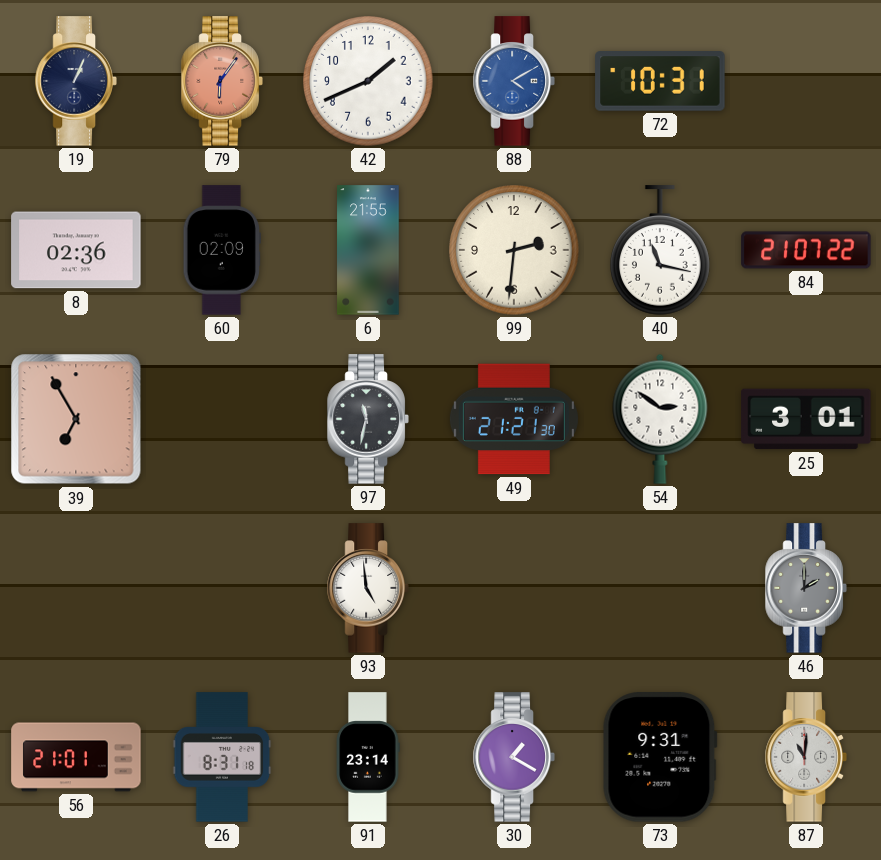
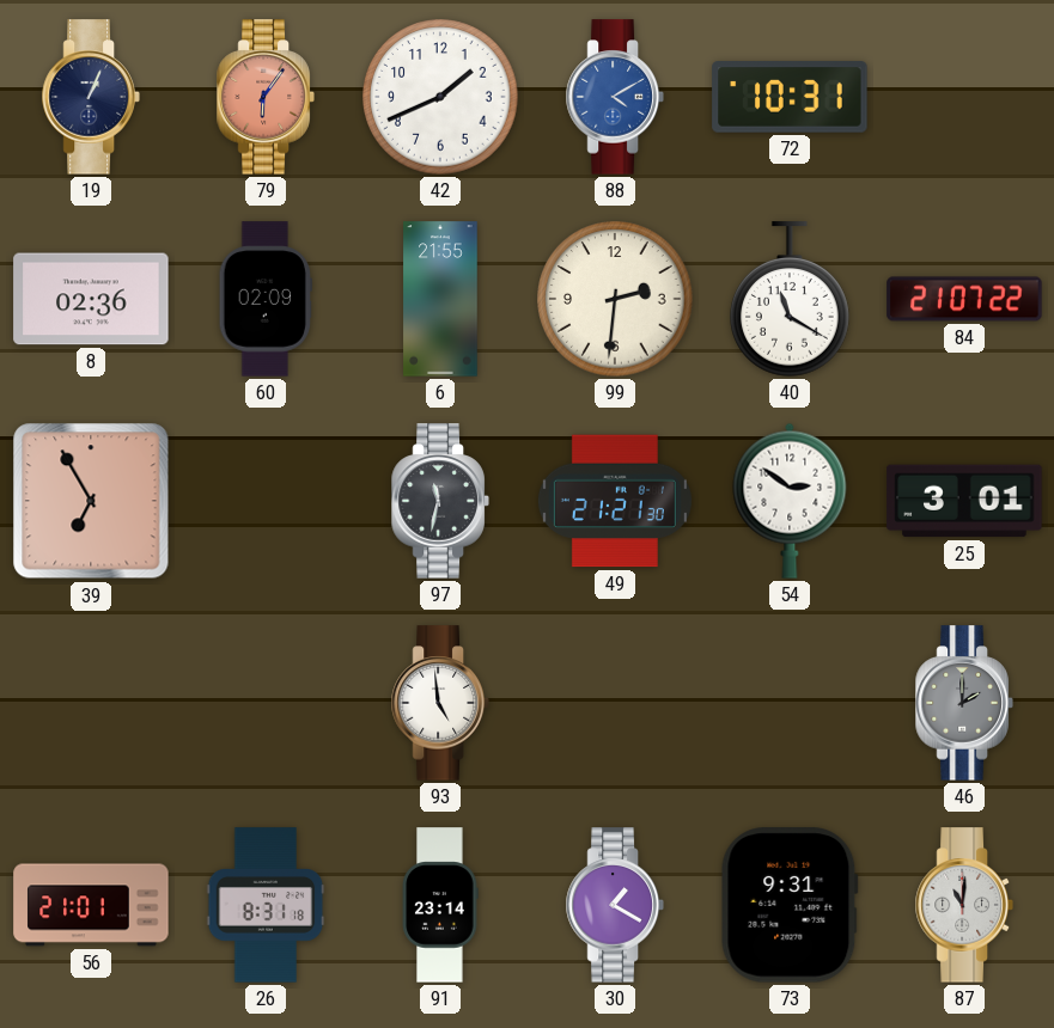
40: 11:17 -> 11:20
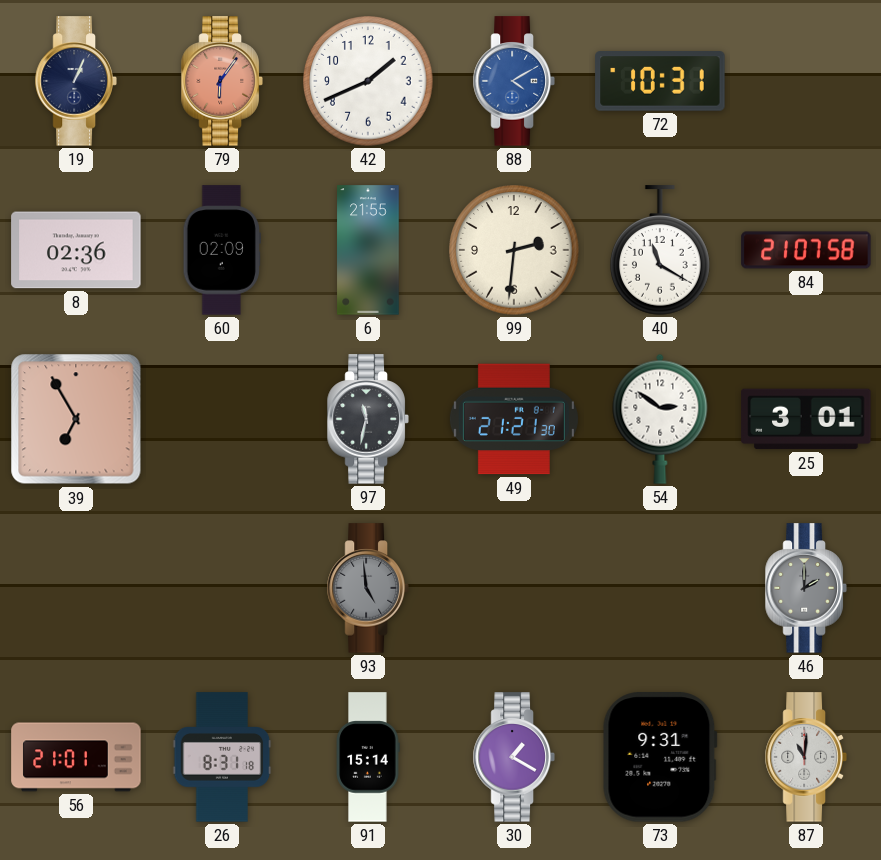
84: 21:07:22 -> 21:07:58
93 dial: white -> grey
91: 23:14 -> 15:14
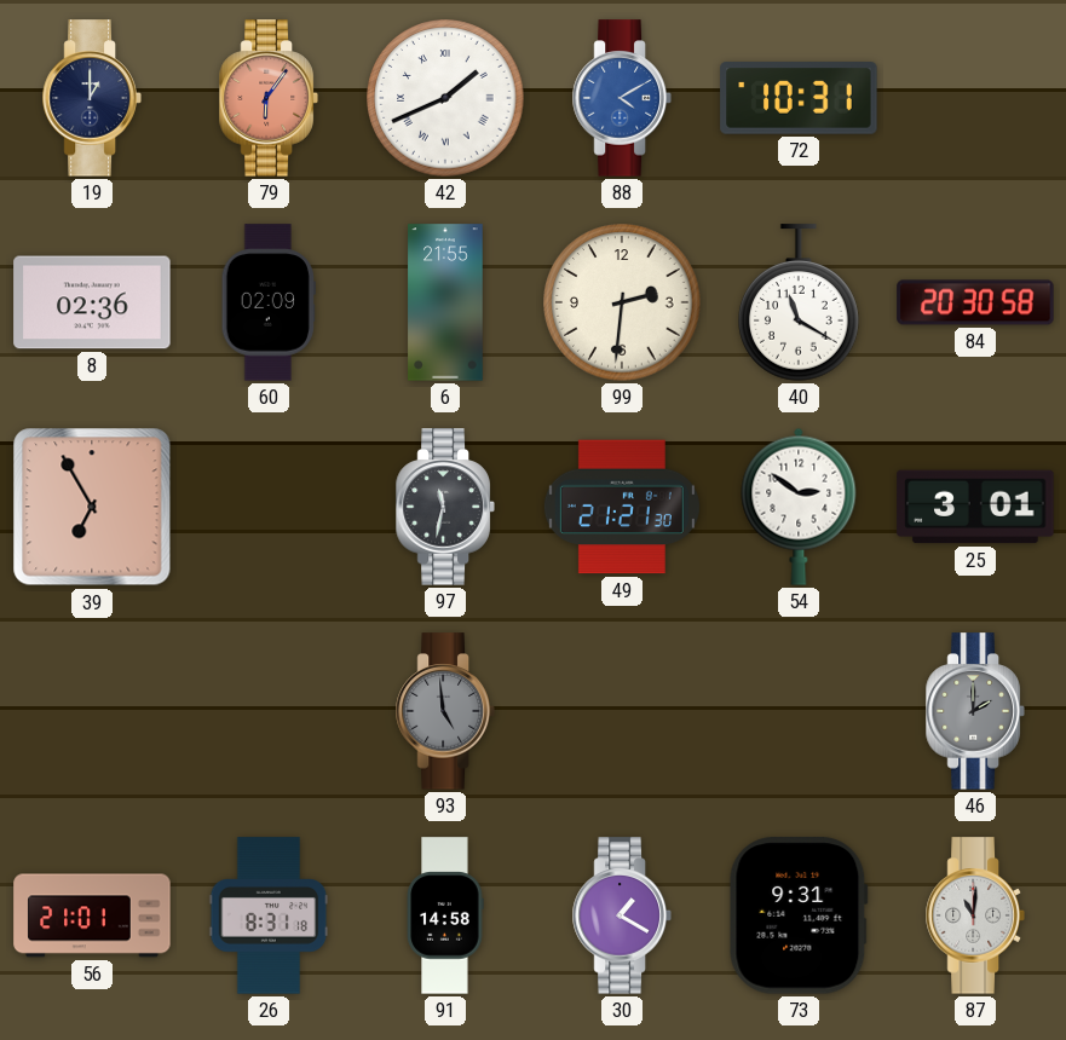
19: 1:04 -> 1:00
42 numerals: Arabic -> Roman
84: 21:07 -> 20:30
91: 15:14 -> 14:58
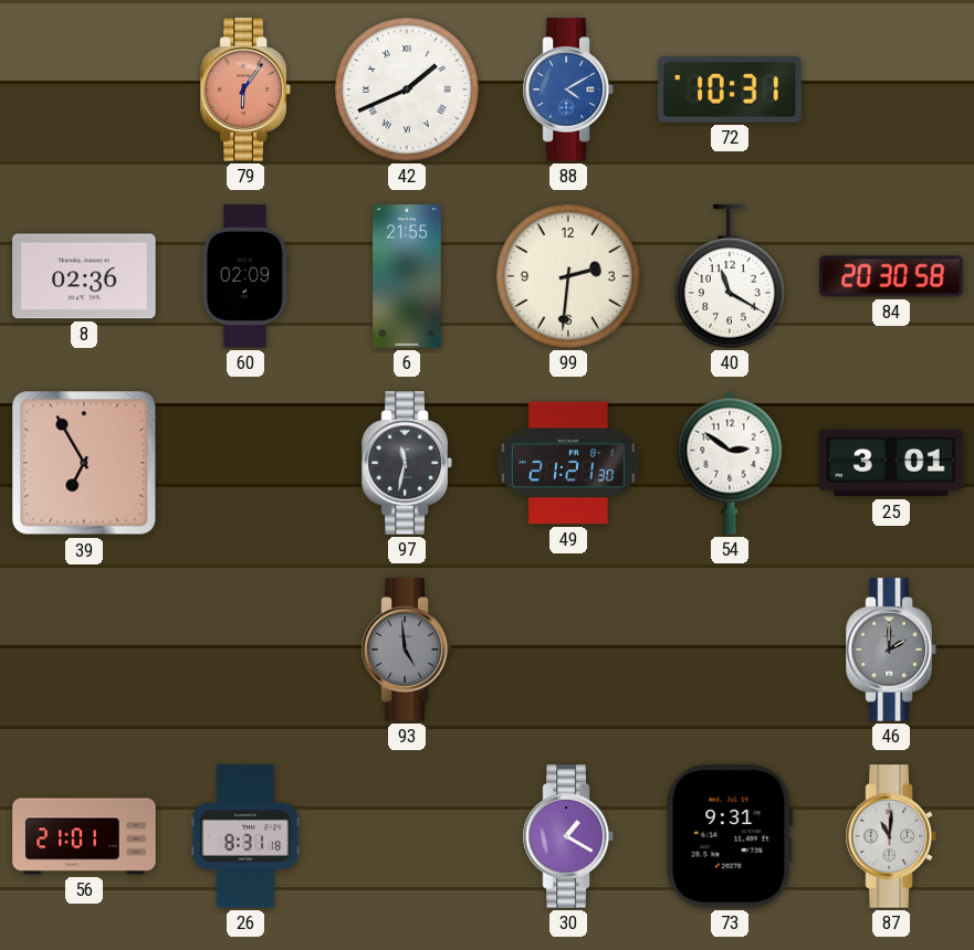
19: 1:00 -> none
91: 14:58 -> none
